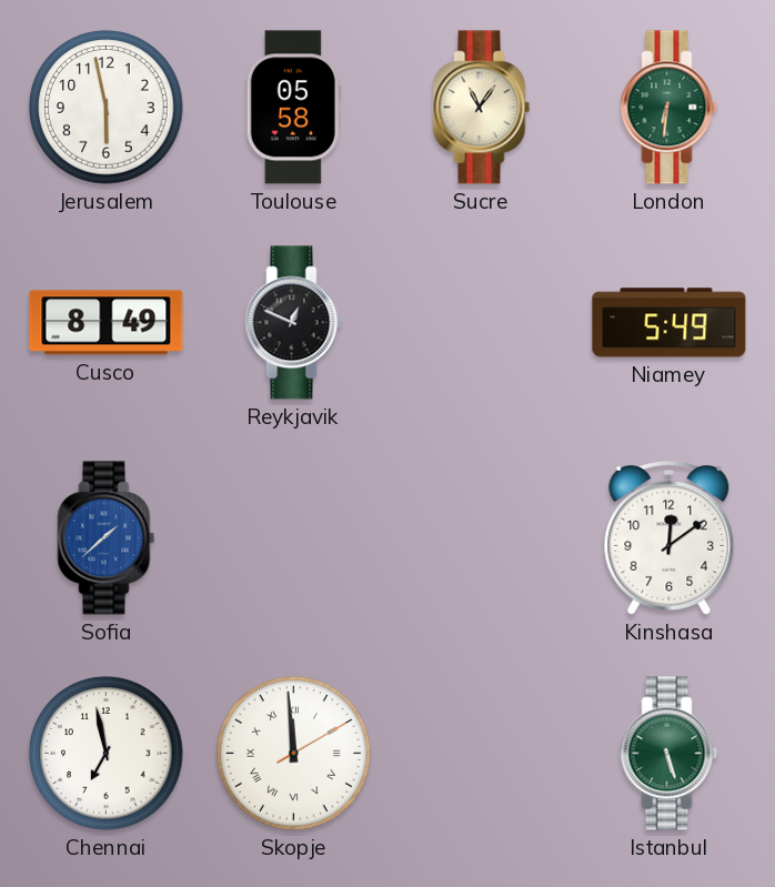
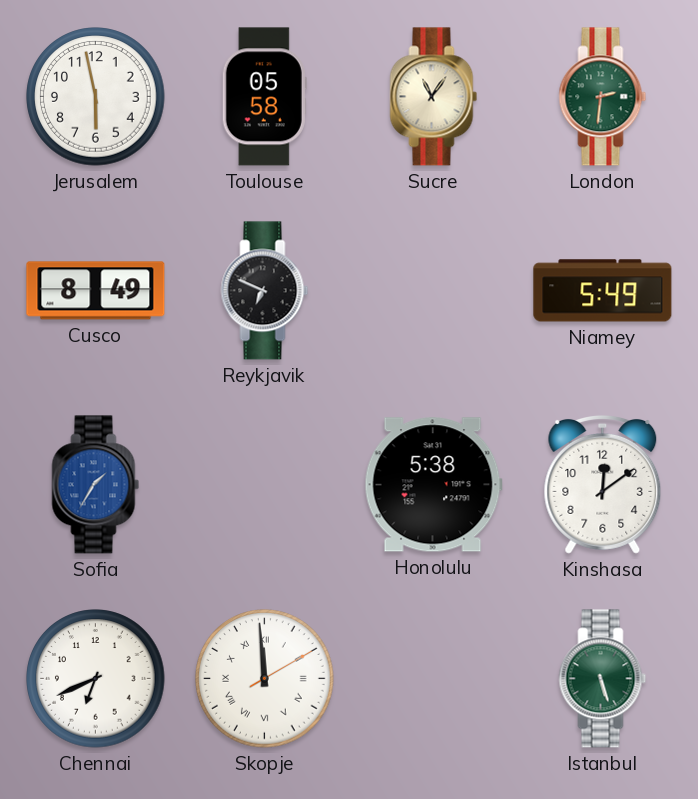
London: 6:31 -> 2:31
Reykjavik: 12:49 -> 6:49
Sofia: 1:38 -> 1:35
Honolulu: none -> 5:38
Chennai: 6:58 -> 6:41
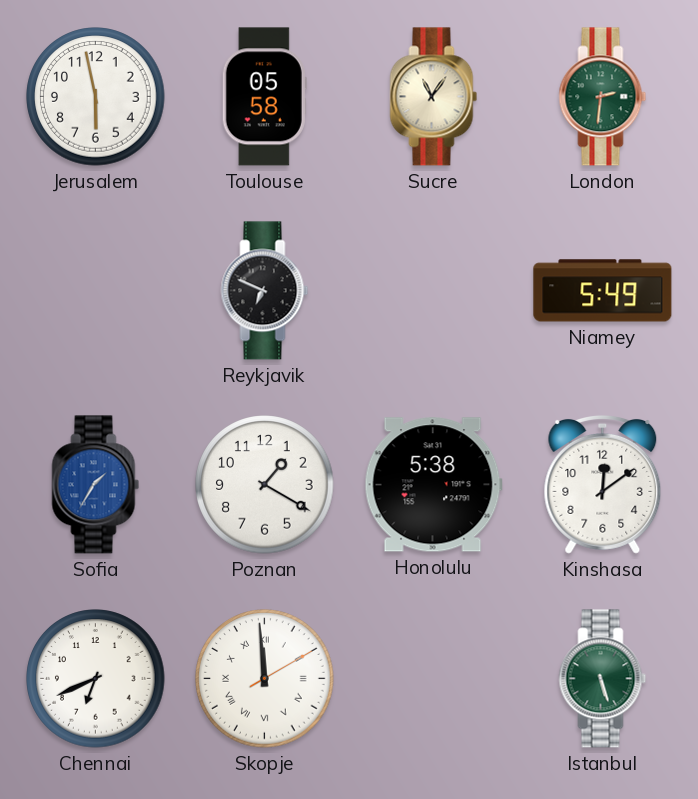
Cusco: 8:49 -> none
Poznan: none -> 1:20
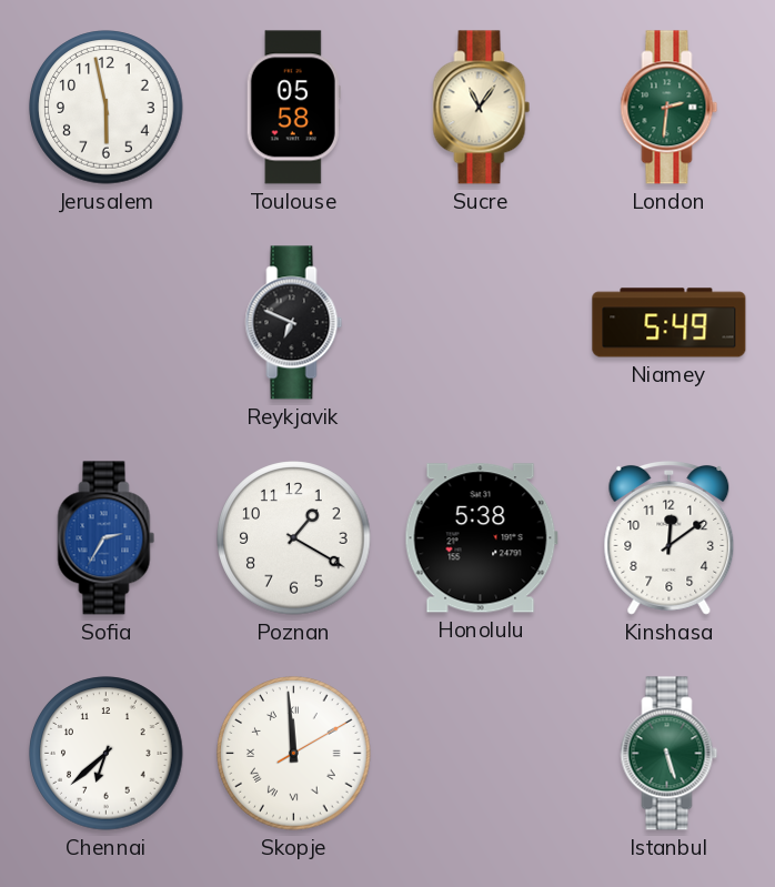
Sofia: 1:35 -> 2:35
Chennai: 6:41 -> 6:38
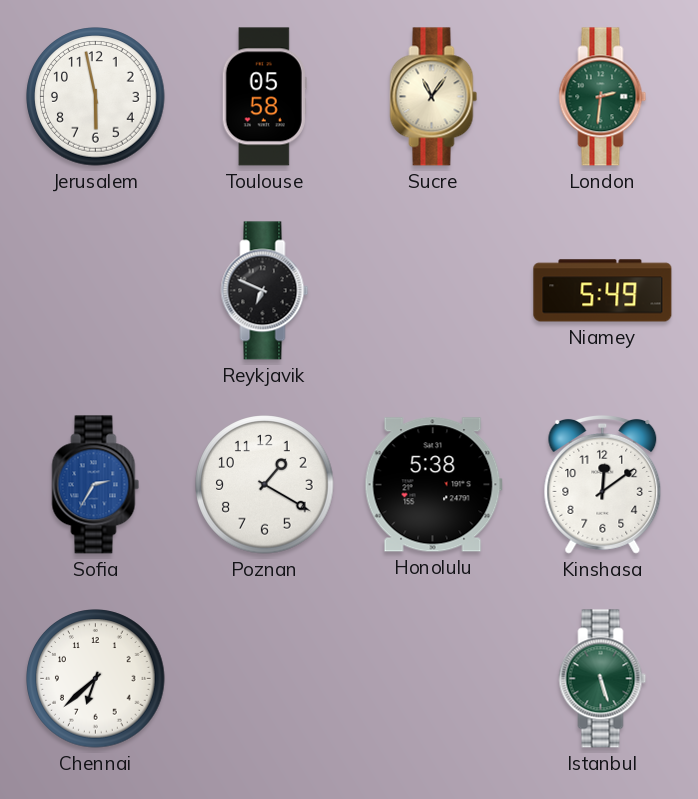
Skopje: 11:59 -> none
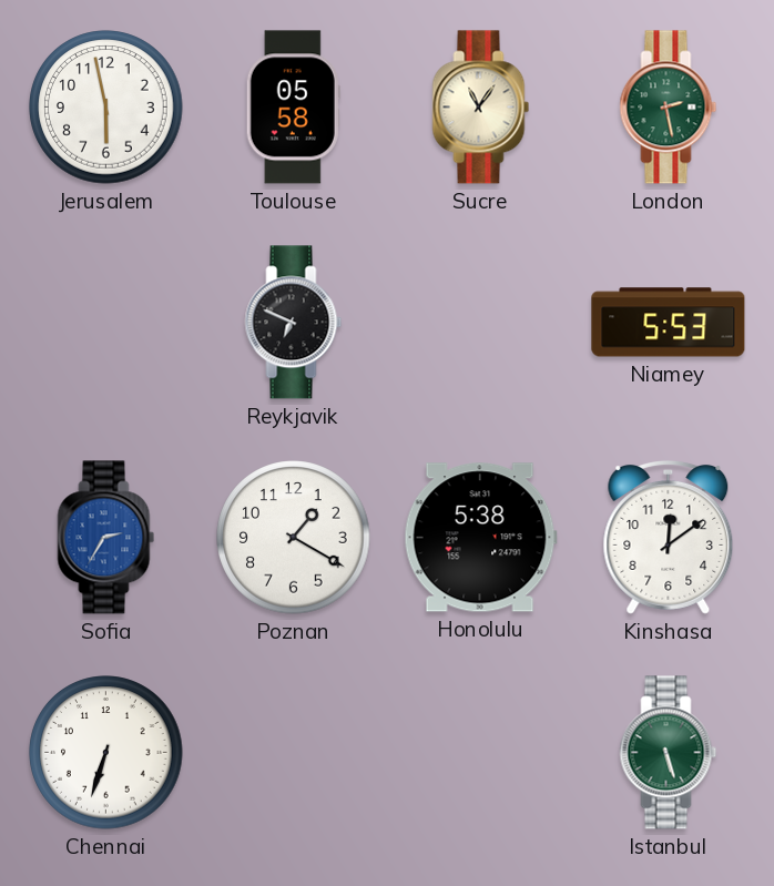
London: 2:31 -> 2:28
Niamey: 5:49 -> 5:53
Chennai: 6:38 -> 6:33
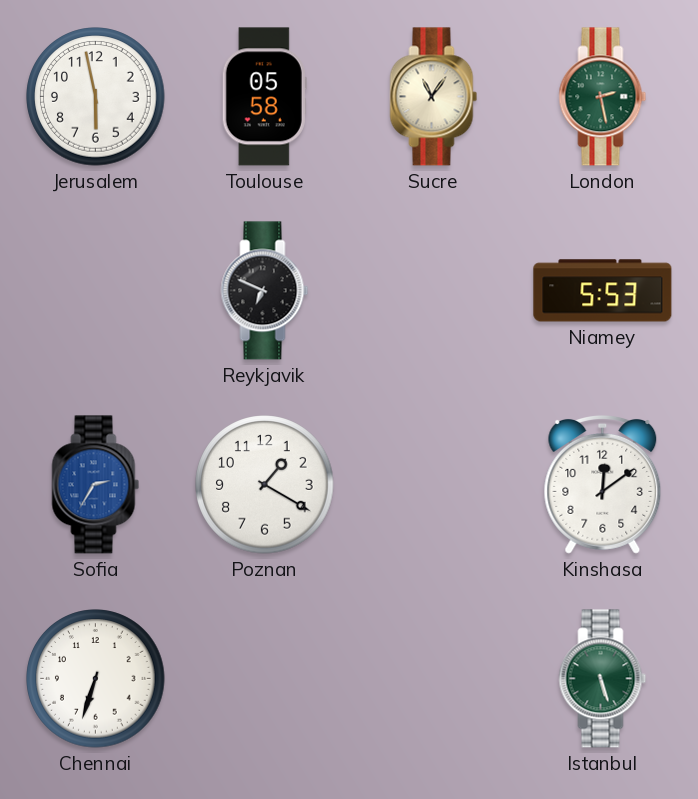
Honolulu: 5:38 -> none
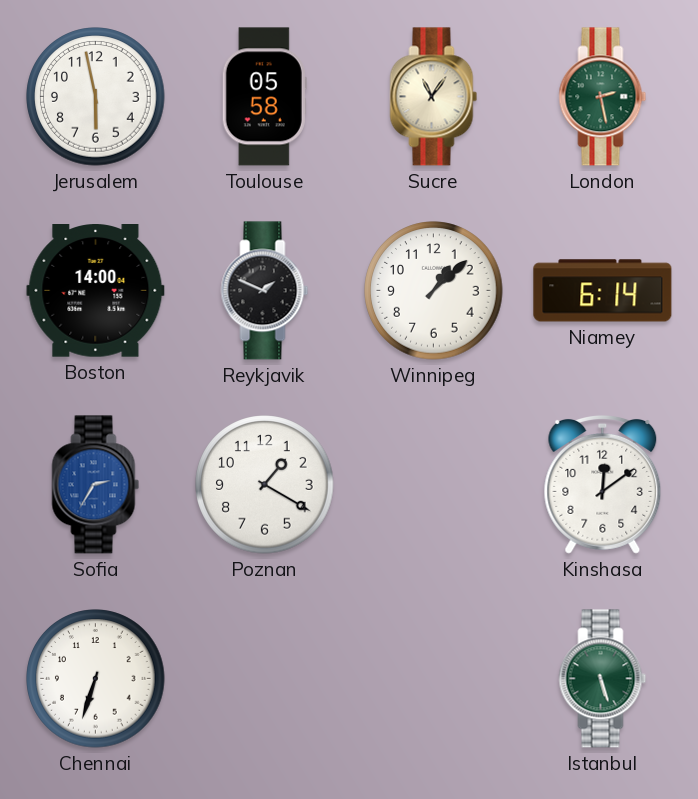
Boston: none -> 14:00
Reykjavik: 6:49 -> 1:49
Winnipeg: none -> 1:08
Niamey: 5:53 -> 6:14
